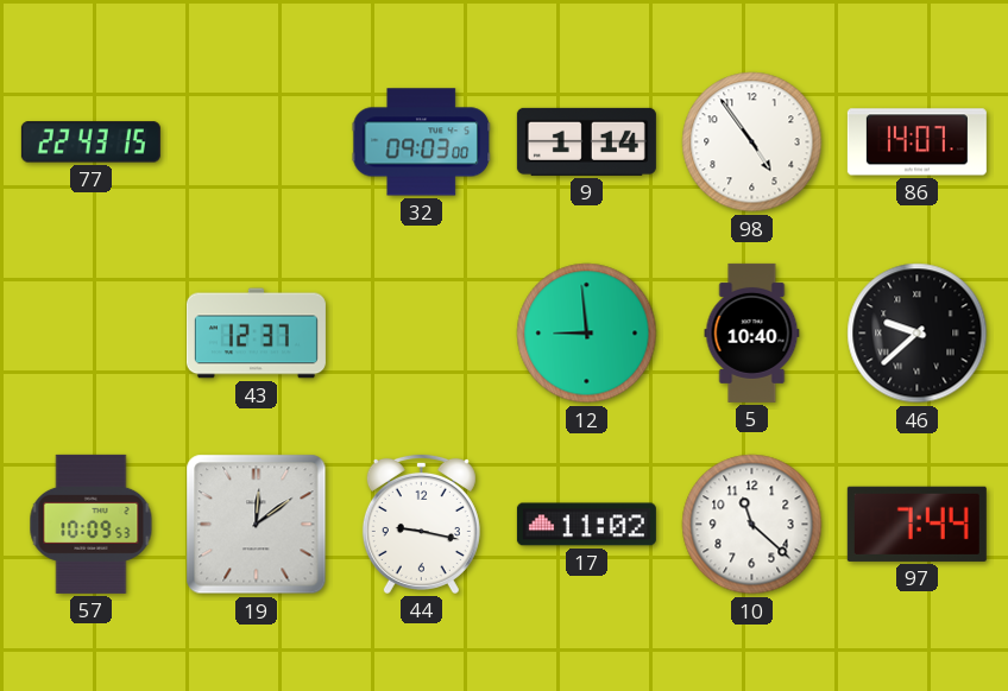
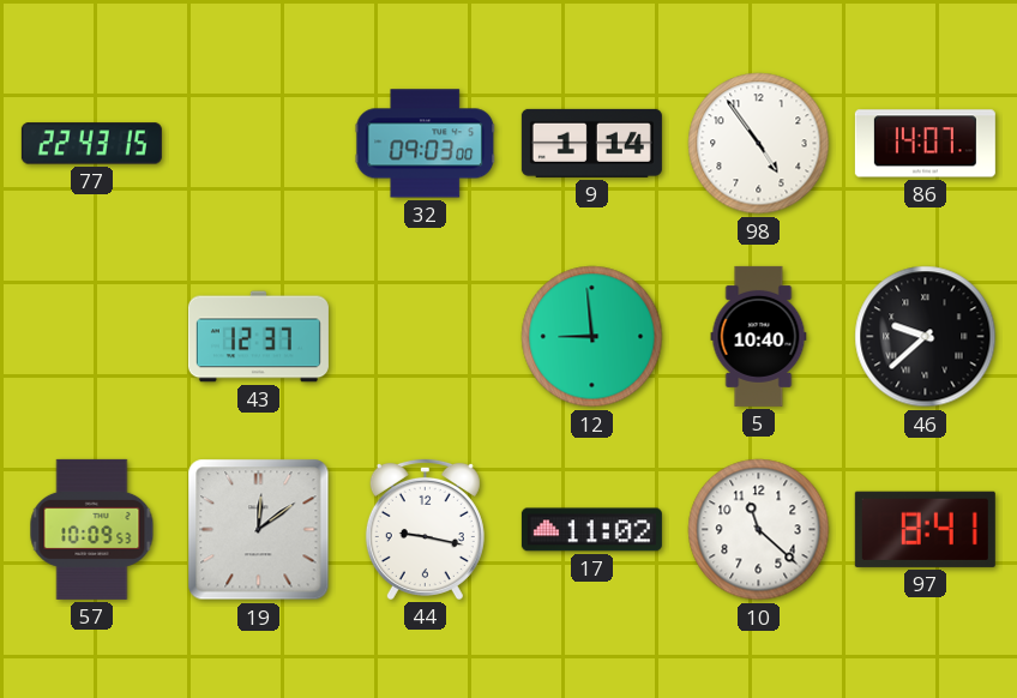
97: 7:44 -> 8:41
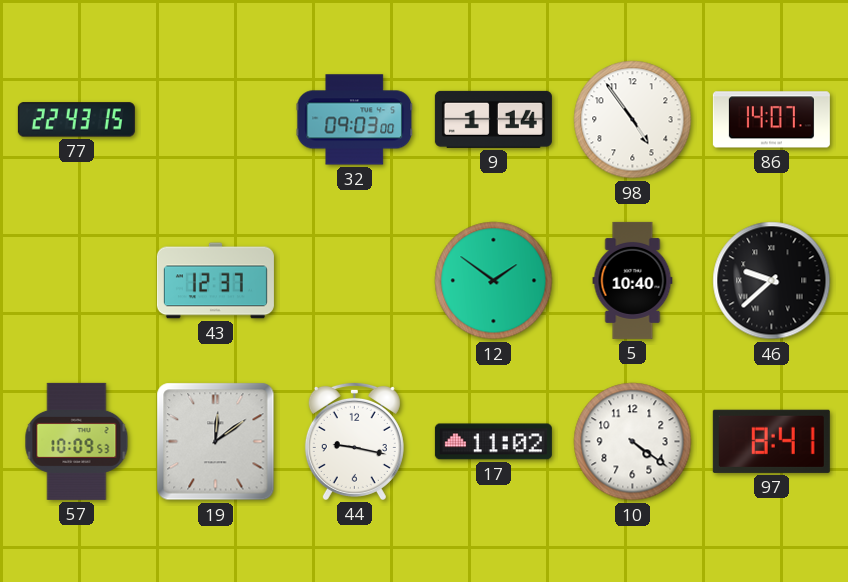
12: 8:59 -> 1:51
10: 11:22 -> 4:21
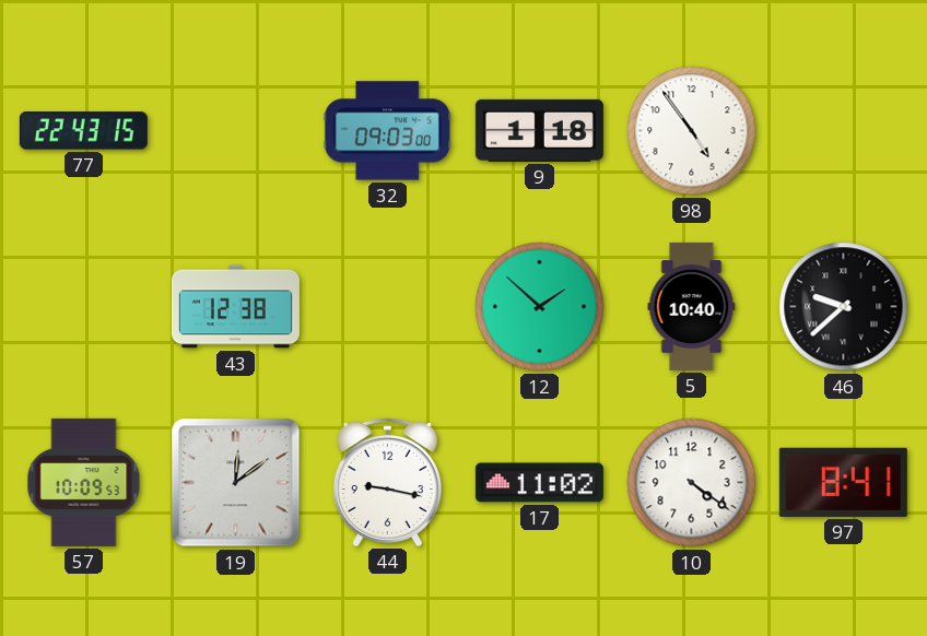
9: 1:14 -> 1:18
86: 14:07 -> none
43: 12:37 -> 12:38
12: 1:51 -> 1:52
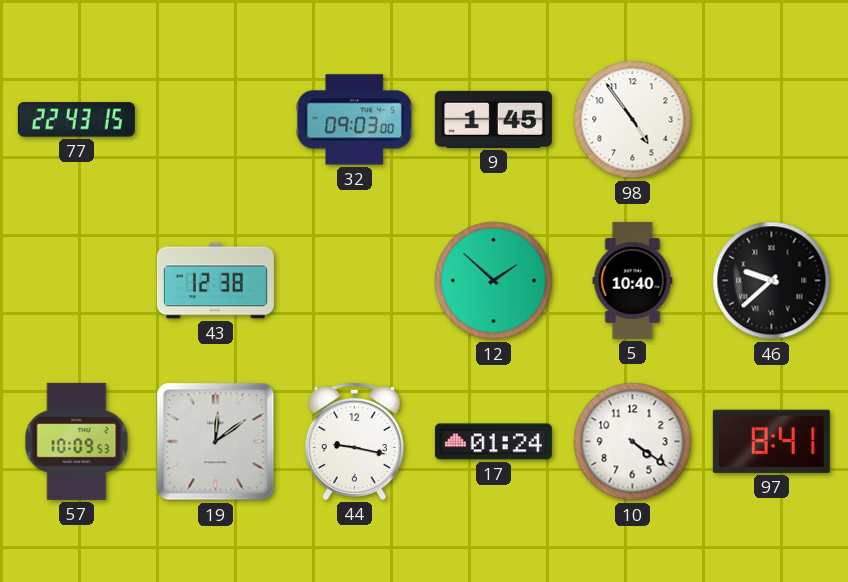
9: 1:18 -> 1:45
17: 11:02 -> 01:24
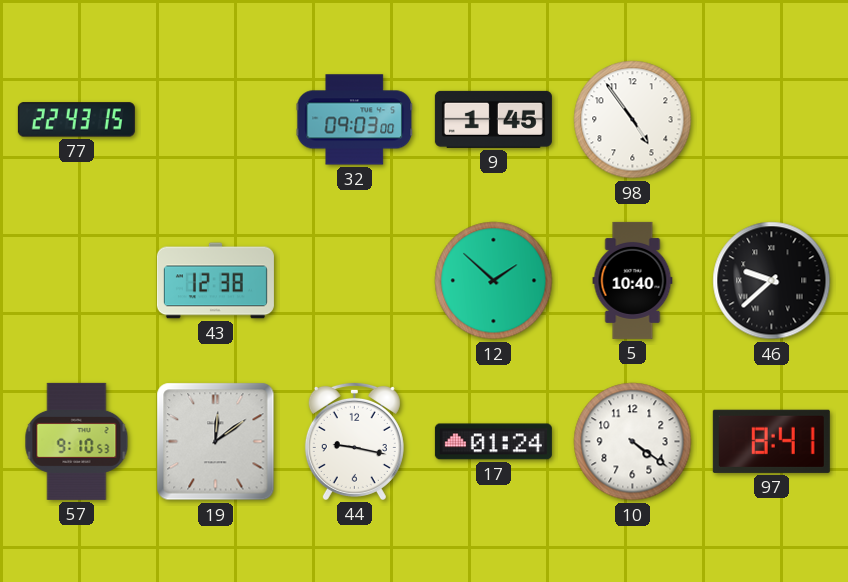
57: 10:09 -> 9:10
